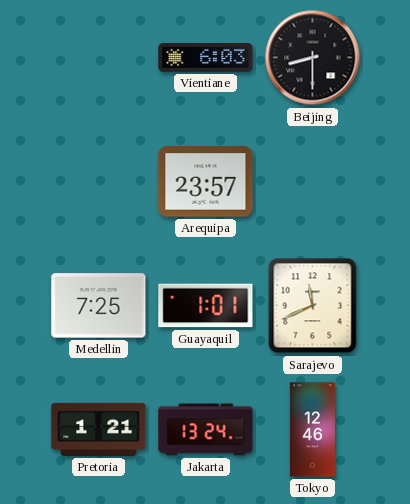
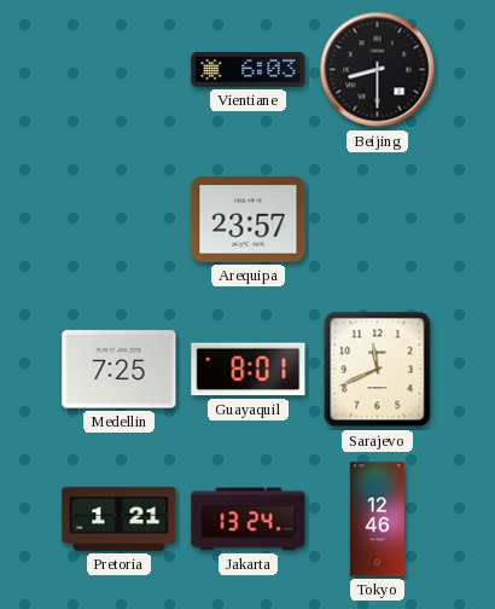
Guayaquil: 1:01 -> 8:01
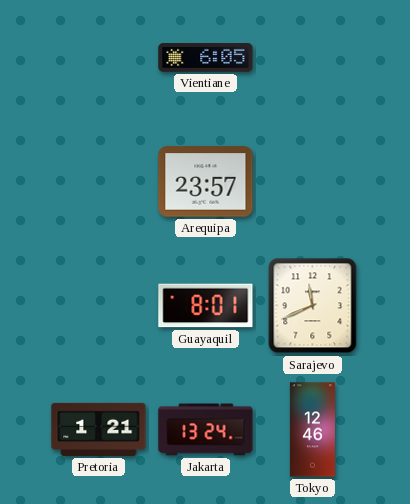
Vientiane: 6:03 -> 6:05
Beijing: 8:30 -> none
Medellin: 7:25 -> none
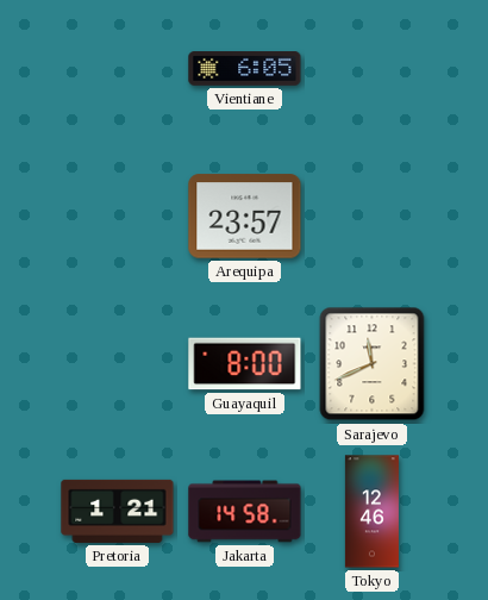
Guayaquil: 8:01 -> 8:00
Jakarta: 13:24 -> 14:58
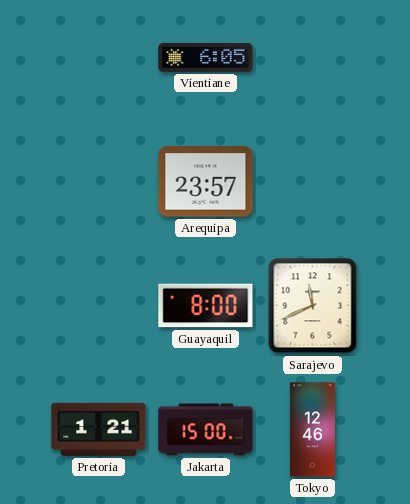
Jakarta: 14:58 -> 15:00
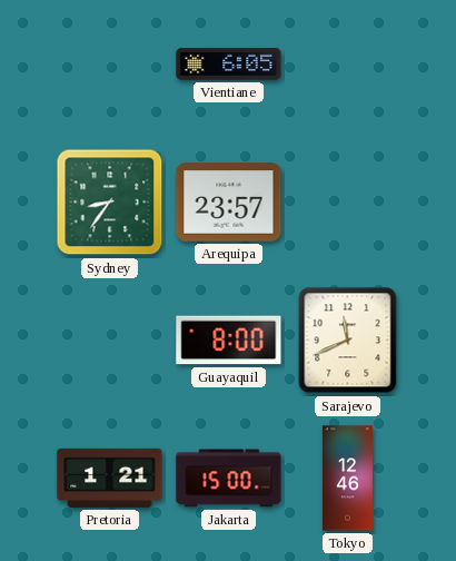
Sydney: none -> 8:36
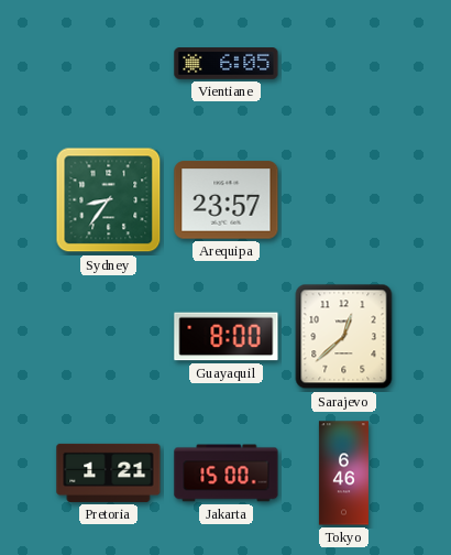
Sarajevo: 11:41 -> 12:38
Tokyo: 12:46 -> 6:46
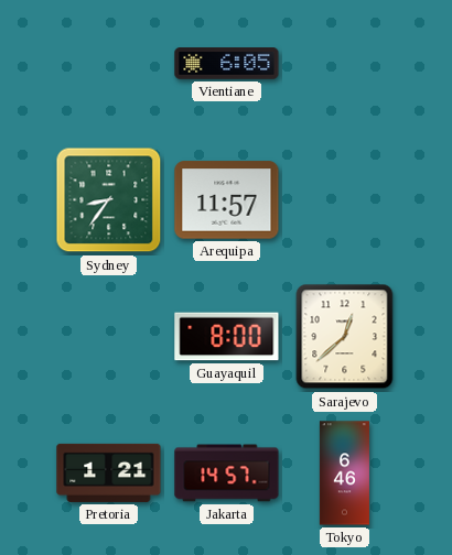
Arequipa: 23:57 -> 11:57
Jakarta: 15:00 -> 14:57
